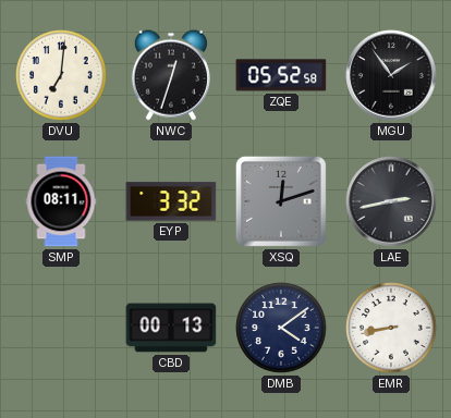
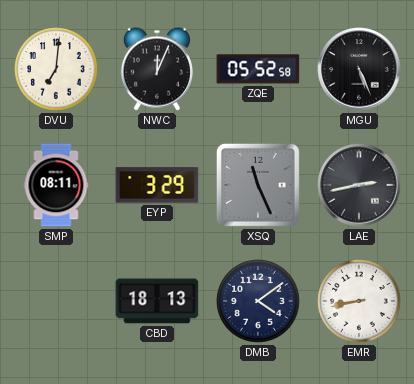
NWC: 12:33 -> 12:04
MGU: 1:54 -> 5:26
EYP: 3:32 -> 3:29
XSQ: 12:12 -> 11:26
CBD: 00:13 -> 18:13
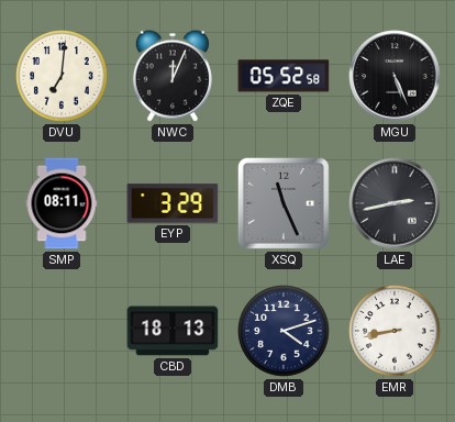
DMB: 4:09 -> 4:12
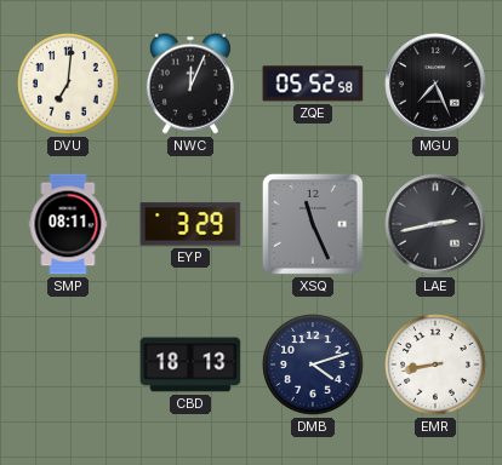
MGU: 5:26 -> 7:26
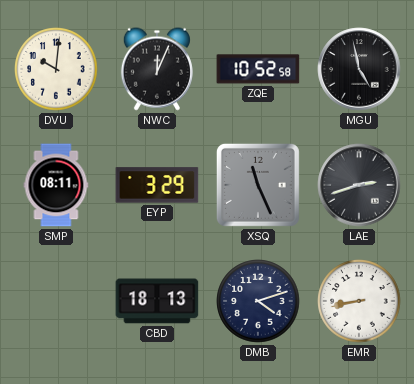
DVU: 7:01 -> 10:01
ZQE: 05:52 -> 10:52
MGU: 7:26 -> 4:58
LAE: 2:43 -> 2:42
